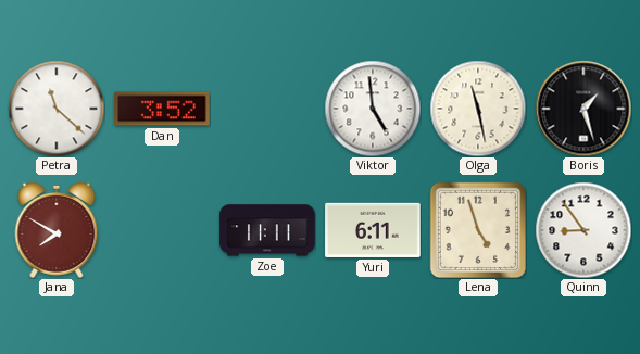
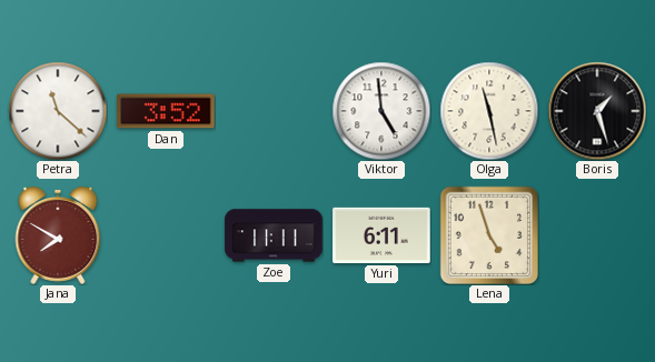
Quinn: 8:54 -> none
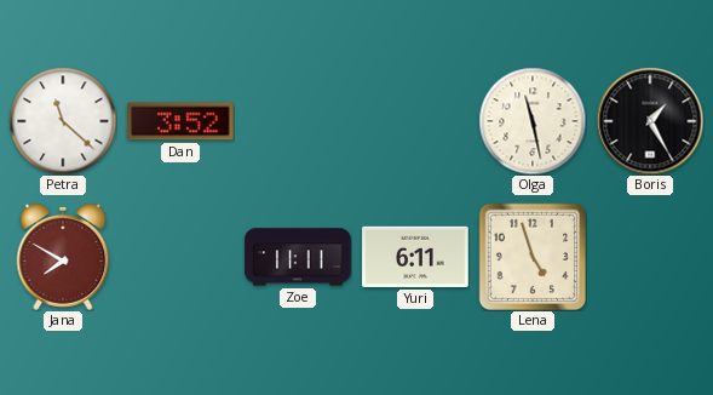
Viktor: 4:59 -> none
Boris: 1:27 -> 1:25
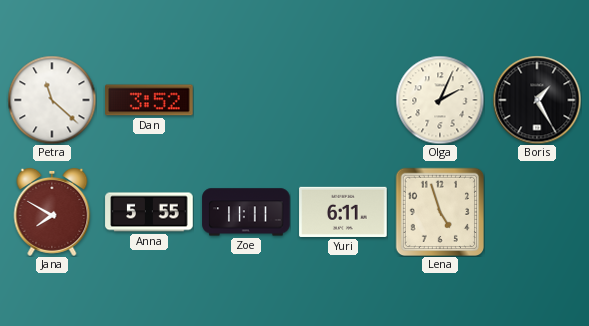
Olga: 11:28 -> 2:04
Anna: none -> 5:55
